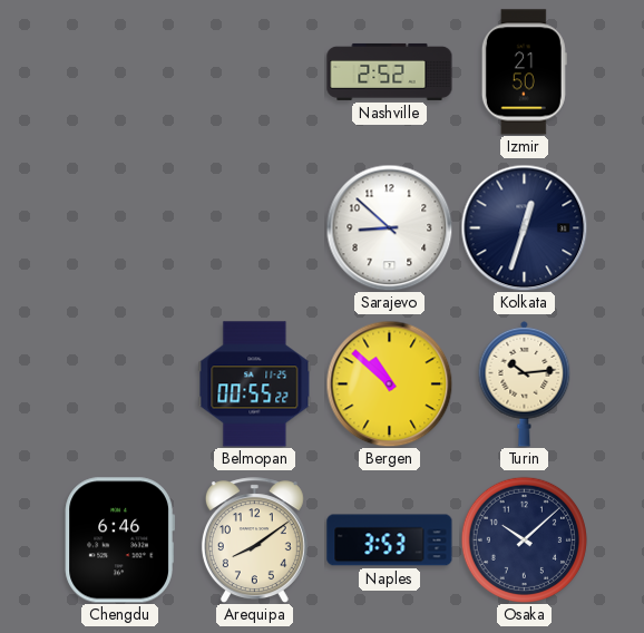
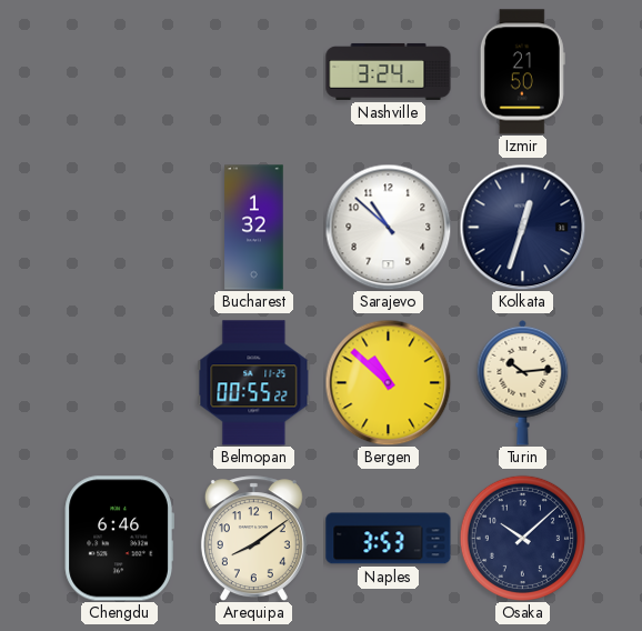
Nashville: 2:52 -> 3:24
Bucharest: none -> 1:32
Sarajevo: 8:52 -> 10:52
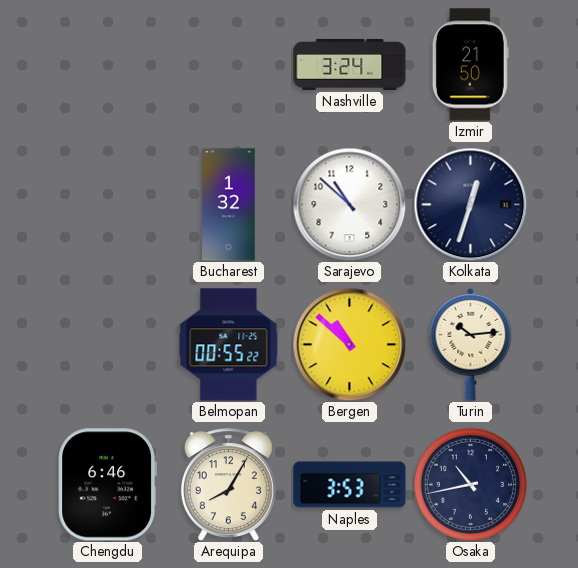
Arequipa: 8:09 -> 8:05
Osaka: 10:08 -> 10:43
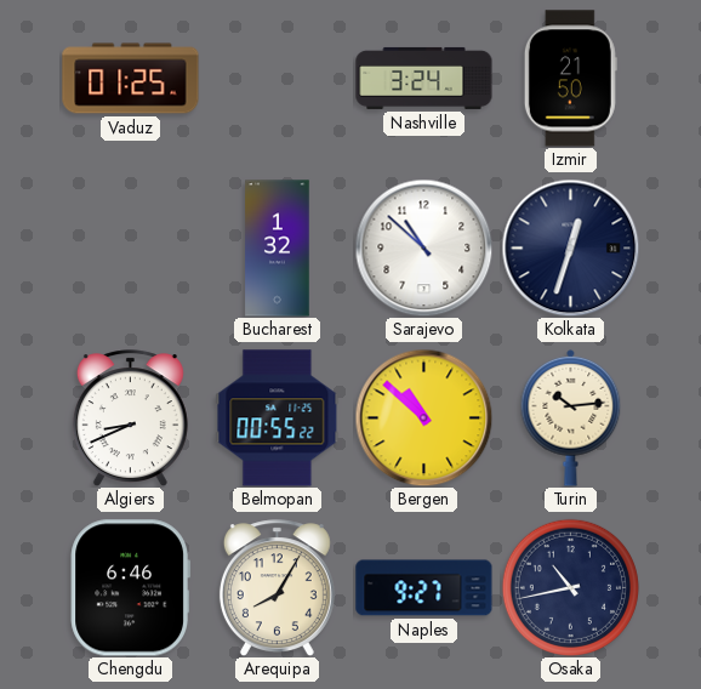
Vaduz: none -> 01:25
Algiers: none -> 8:41
Naples: 3:53 -> 9:27
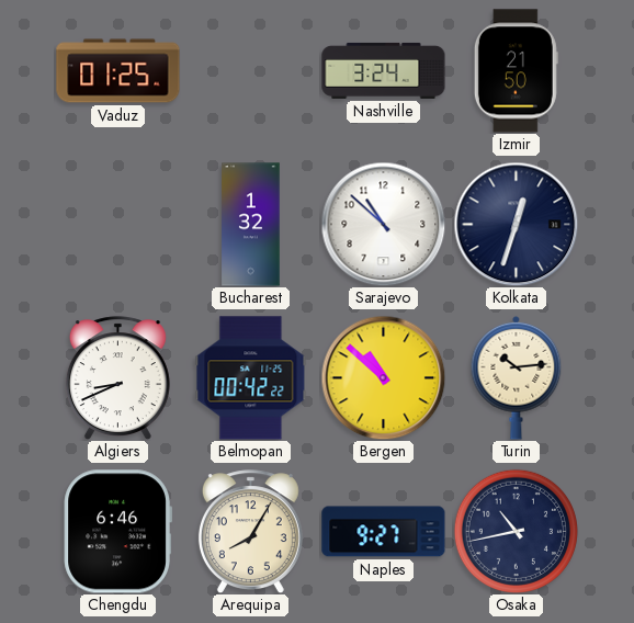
Belmopan: 00:55 -> 00:42
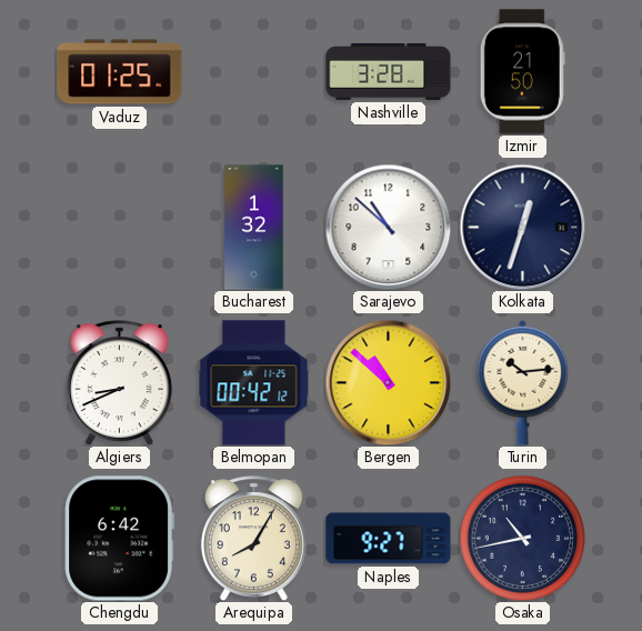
Nashville: 3:24 -> 3:28
Belmopan: 00:42:22 -> 00:42:12
Chengdu: 6:46 -> 6:42
